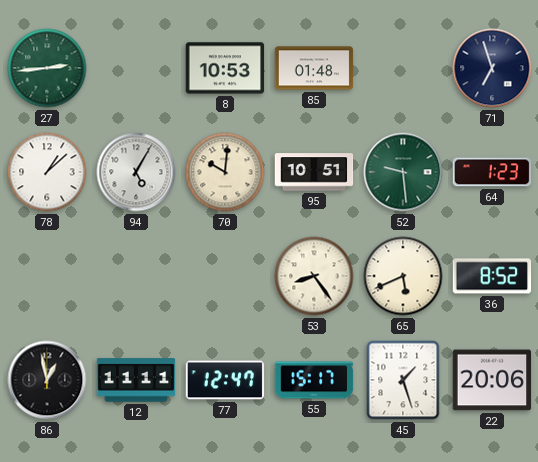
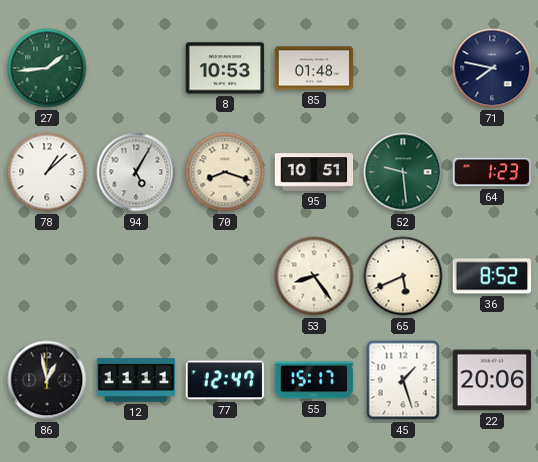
27: 2:44 -> 1:44
71: 6:57 -> 7:47
70: 10:01 -> 8:18
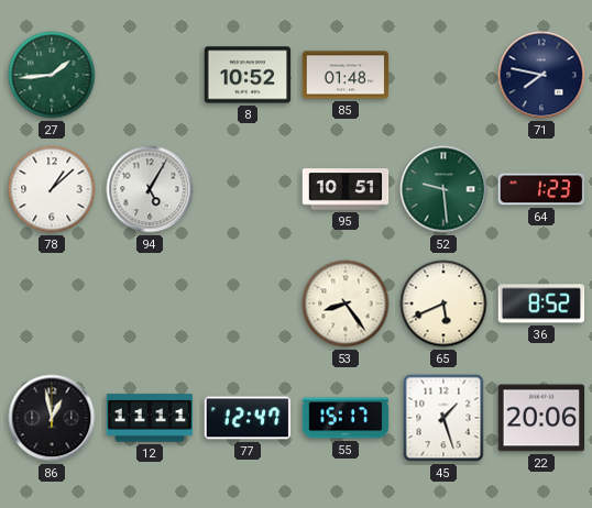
8: 10:53 -> 10:52
70: 8:18 -> none
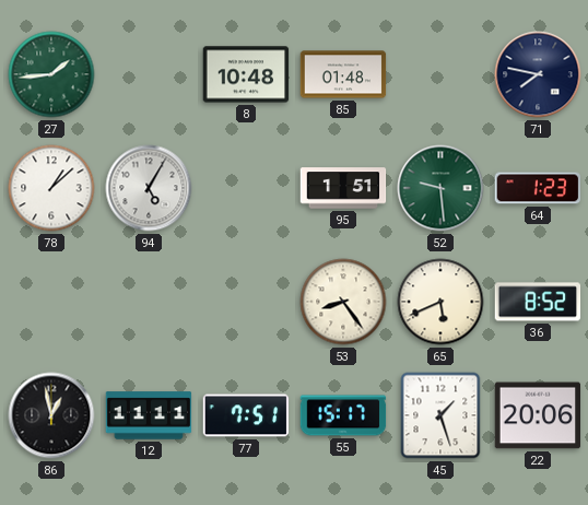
8: 10:52 -> 10:48
95: 10:51 -> 1:51
77: 12:47 -> 7:51
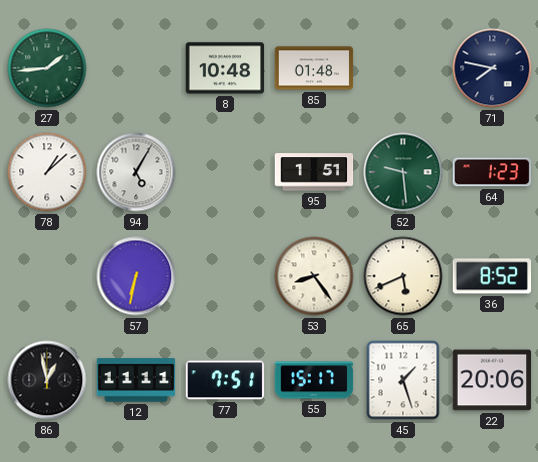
57: none -> 6:32
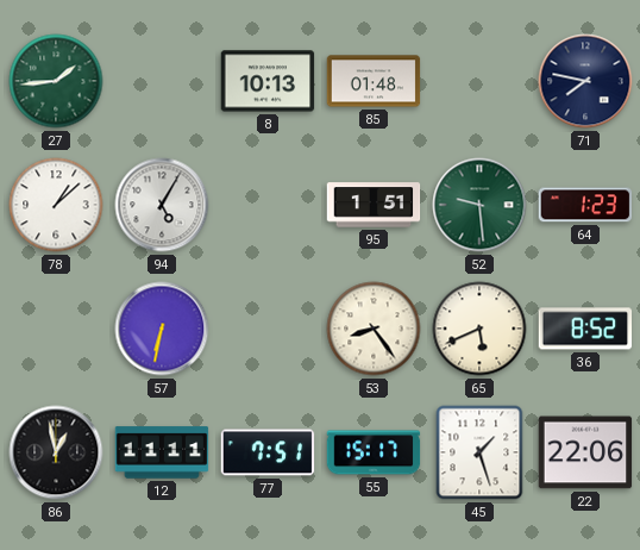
8: 10:48 -> 10:13
22: 20:06 -> 22:06
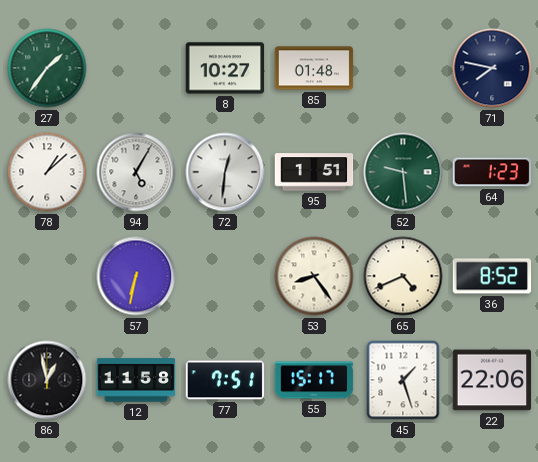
27: 1:44 -> 1:36
8: 10:13 -> 10:27
72: none -> 12:31
65: 5:41 -> 4:41
12: 11:11 -> 11:58
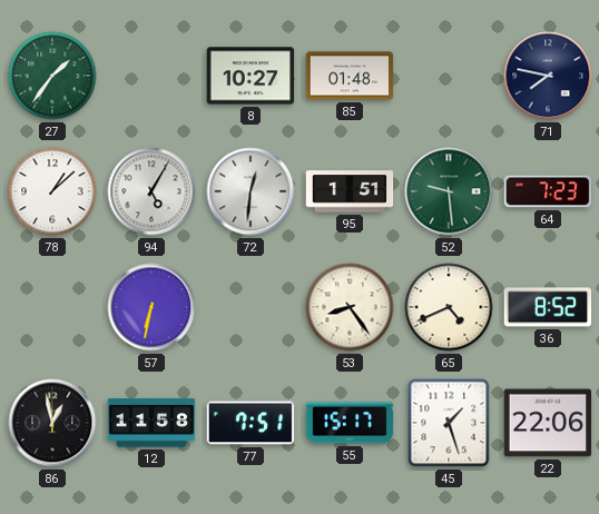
64: 1:23 -> 7:23
